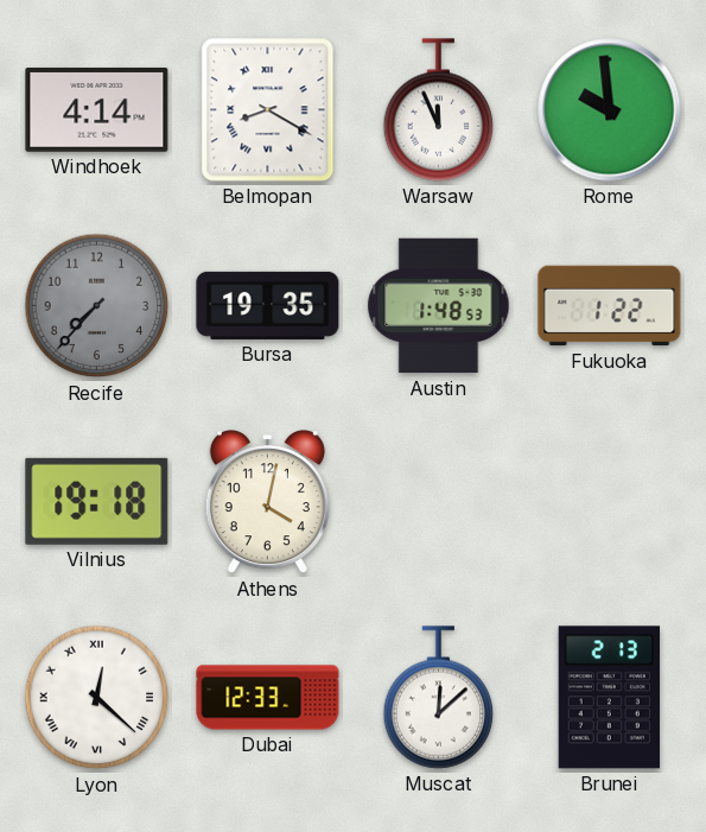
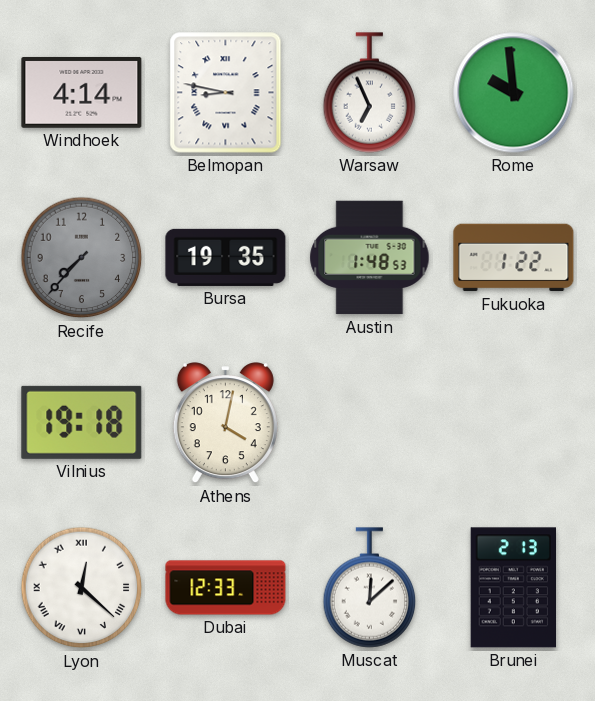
Belmopan: 8:20 -> 8:47
Warsaw: 11:56 -> 6:56
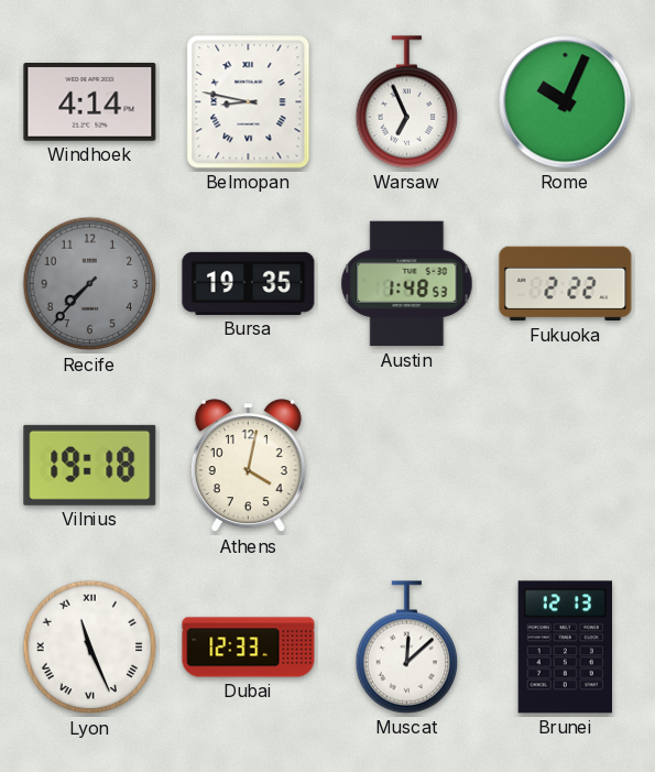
Rome: 9:59 -> 10:04
Fukuoka: 1:22 -> 2:22
Lyon: 12:22 -> 11:26
Brunei: 2:13 -> 12:13
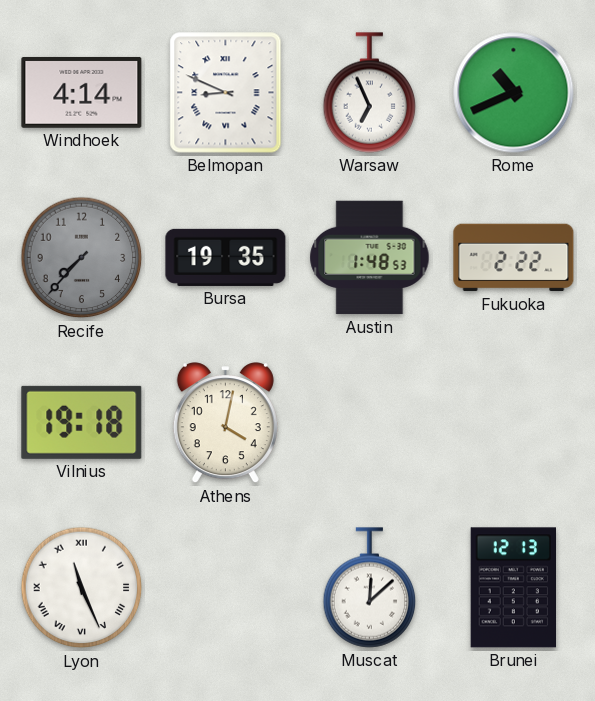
Belmopan: 8:47 -> 8:49
Rome: 10:04 -> 10:41
Dubai: 12:33 -> none
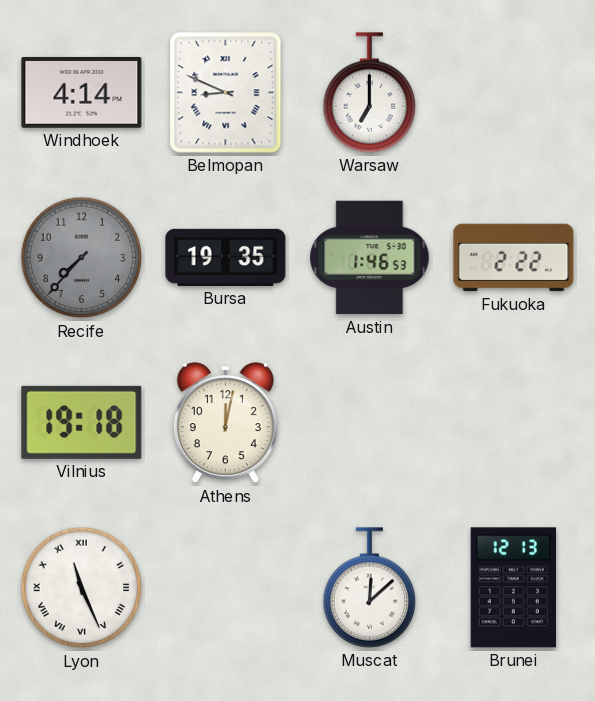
Warsaw: 6:56 -> 7:00
Rome: 10:41 -> none
Austin: 1:48 -> 1:46
Athens: 4:02 -> 12:02
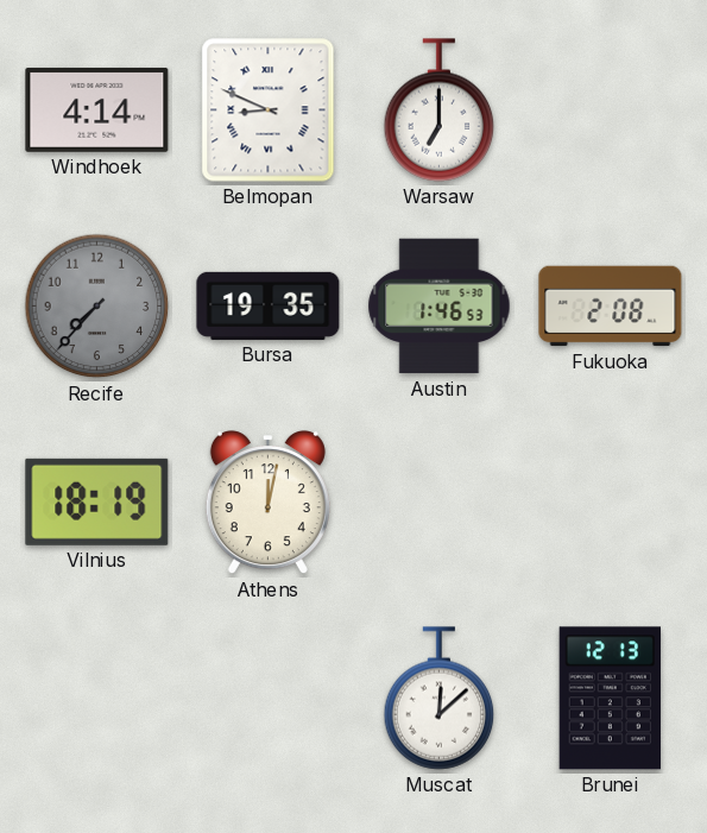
Fukuoka: 2:22 -> 2:08
Vilnius: 19:18 -> 18:19
Lyon: 11:26 -> none
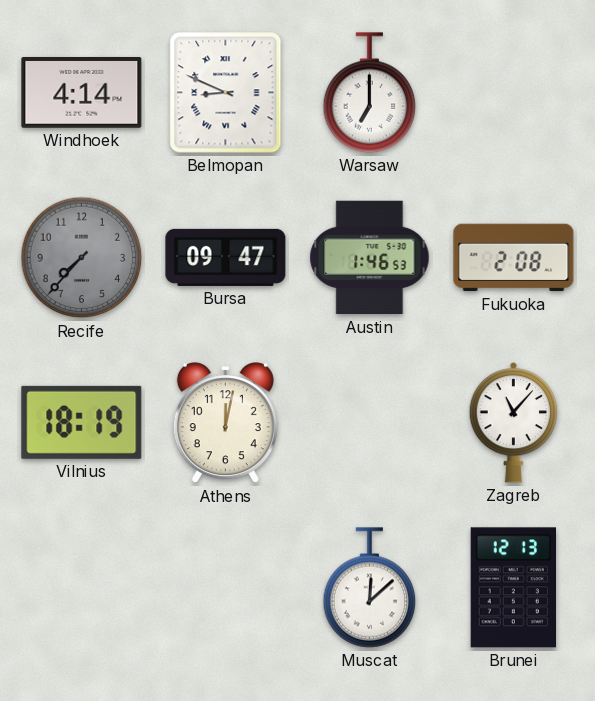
Bursa: 19:35 -> 09:47
Zagreb: none -> 11:07
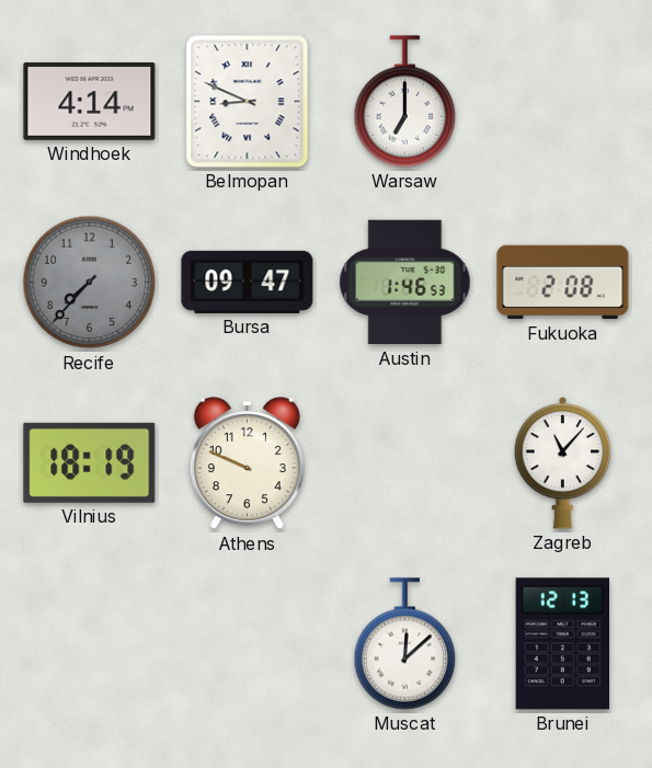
Athens: 12:02 -> 9:49
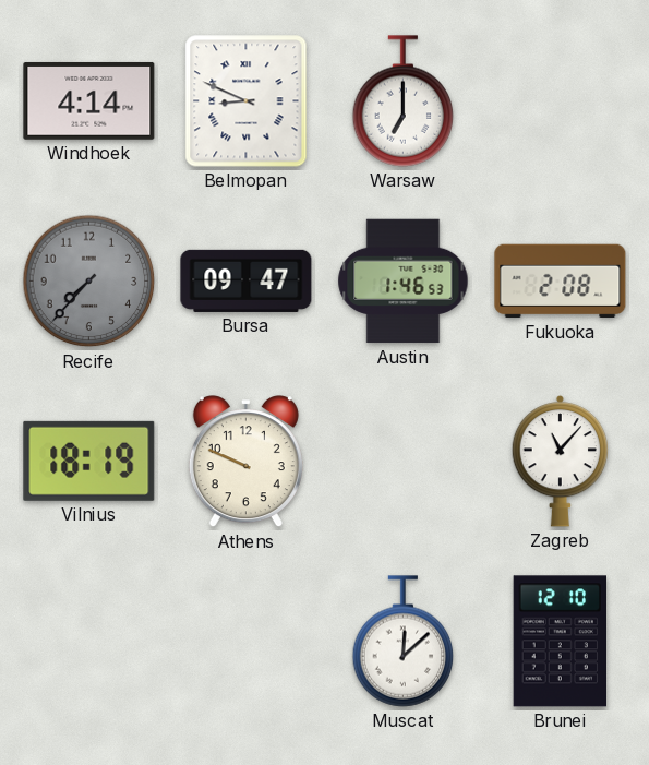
Brunei: 12:13 -> 12:10
